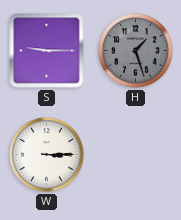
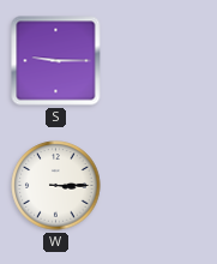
H: 1:27 -> none
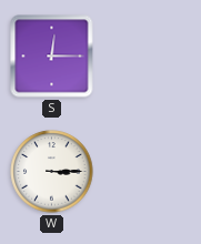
S: 9:15 -> 12:15
